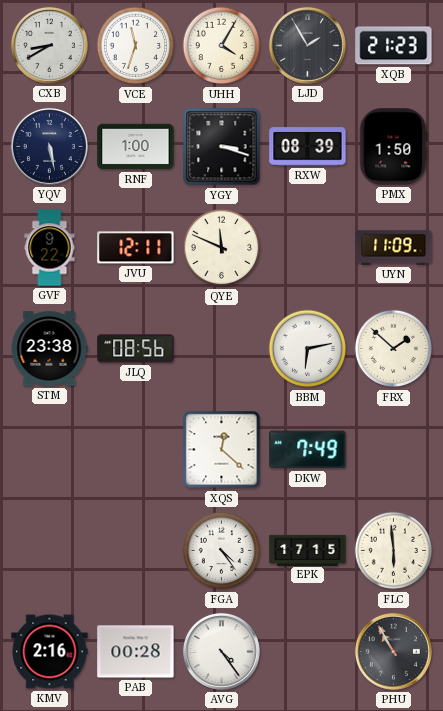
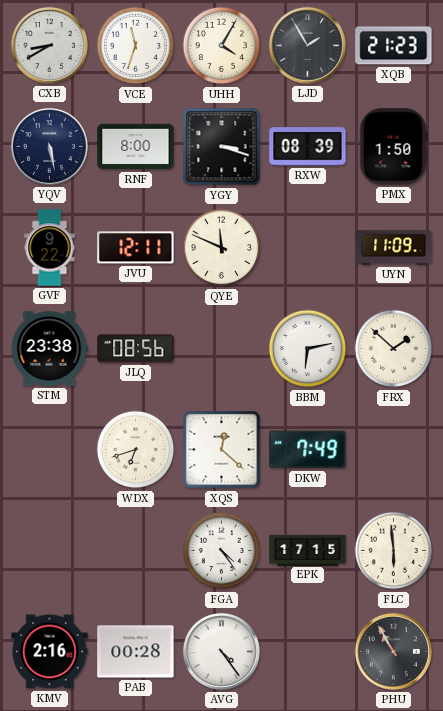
RNF: 1:00 -> 8:00
WDX: none -> 6:42
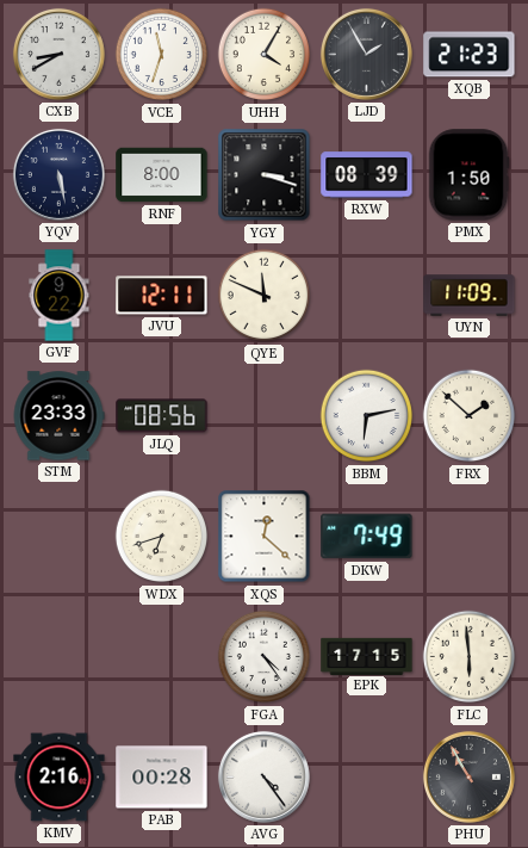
STM: 23:38 -> 23:33
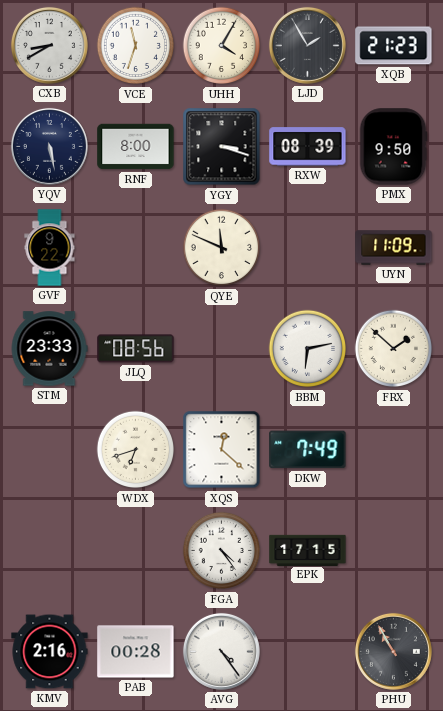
PMX: 1:50 -> 9:50
JVU: 12:11 -> none
FLC: 5:59 -> none
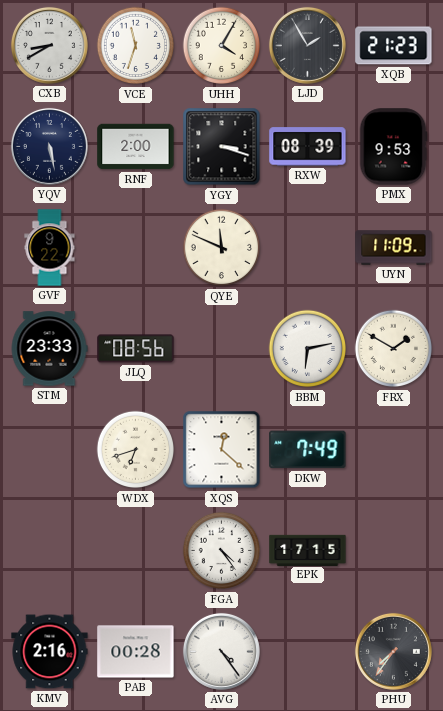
RNF: 8:00 -> 2:00
PMX: 9:50 -> 9:53
FRX: 1:52 -> 1:50
PHU: 10:55 -> 7:36
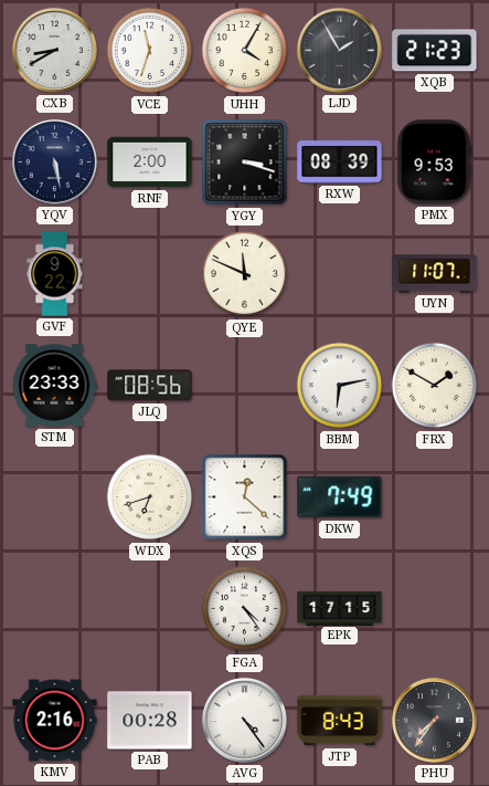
UYN: 11:09 -> 11:07
JTP: none -> 8:43
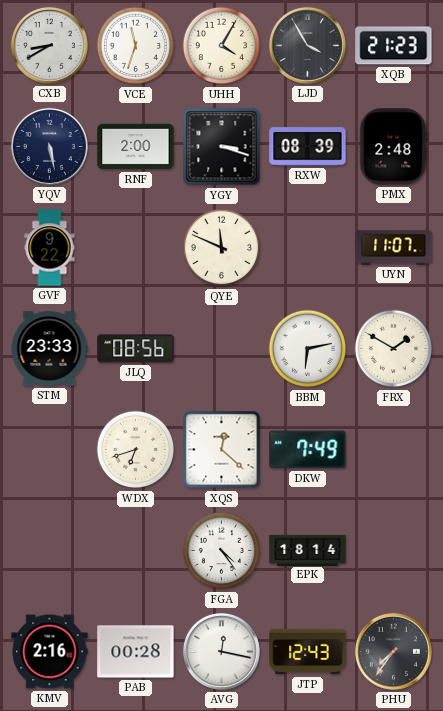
LJD: 1:55 -> 3:55
PMX: 9:53 -> 2:48
EPK: 17:15 -> 18:14
AVG: 4:24 -> 12:17
JTP: 8:43 -> 12:43
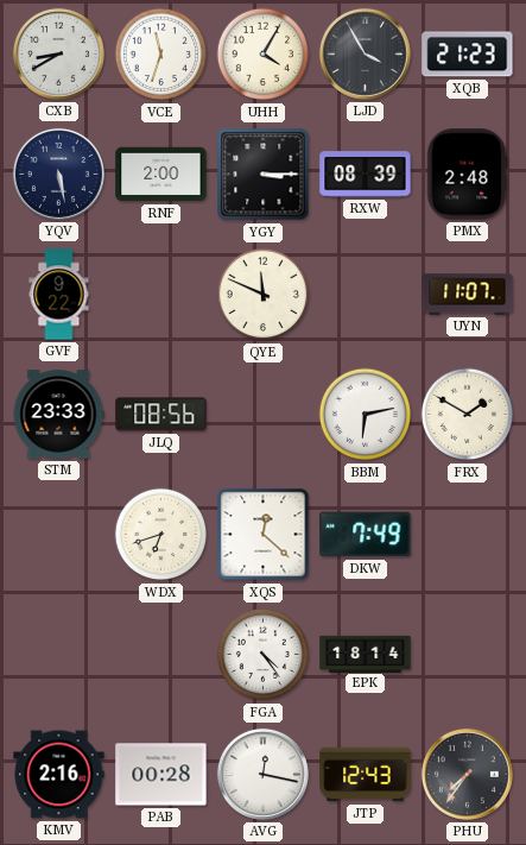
YGY: 3:18 -> 3:15
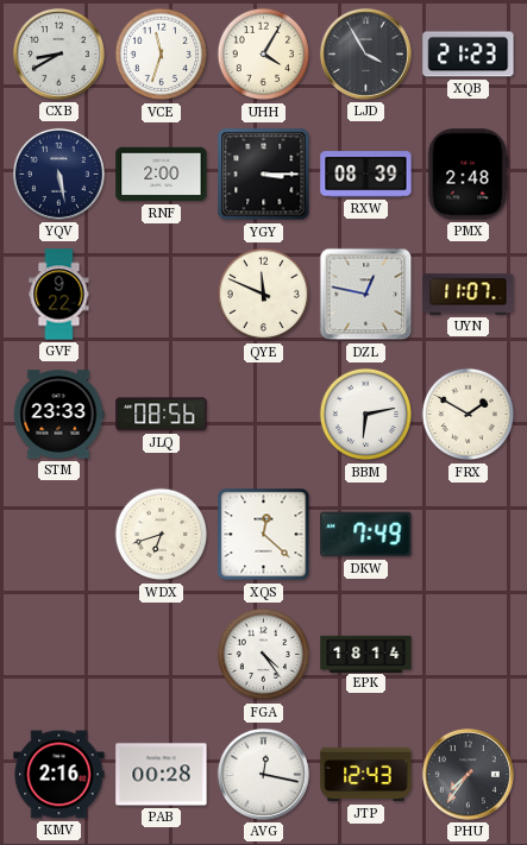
DZL: none -> 12:47
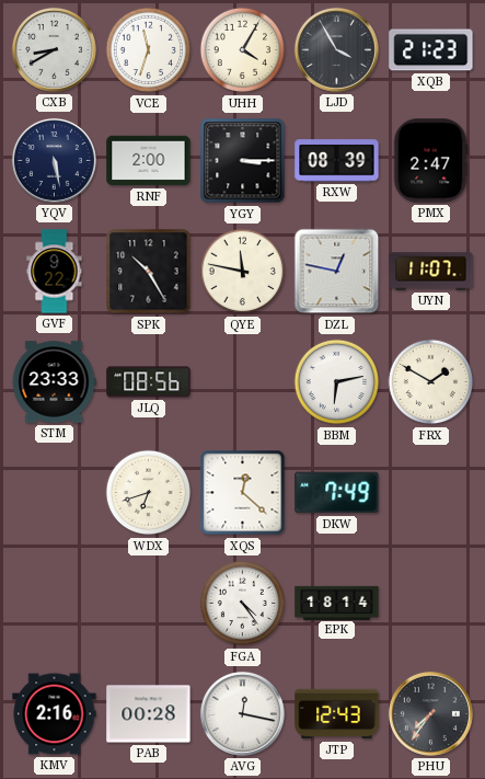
PMX: 2:48 -> 2:47
SPK: none -> 10:25
QYE: 11:49 -> 11:47
